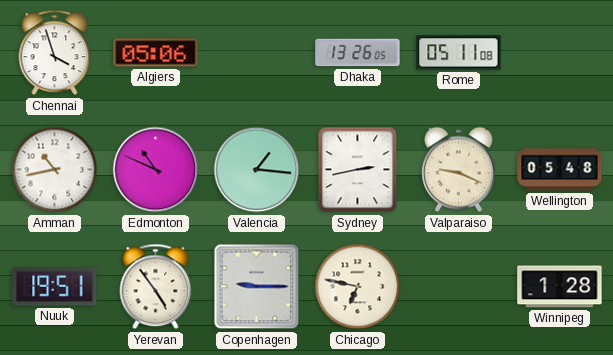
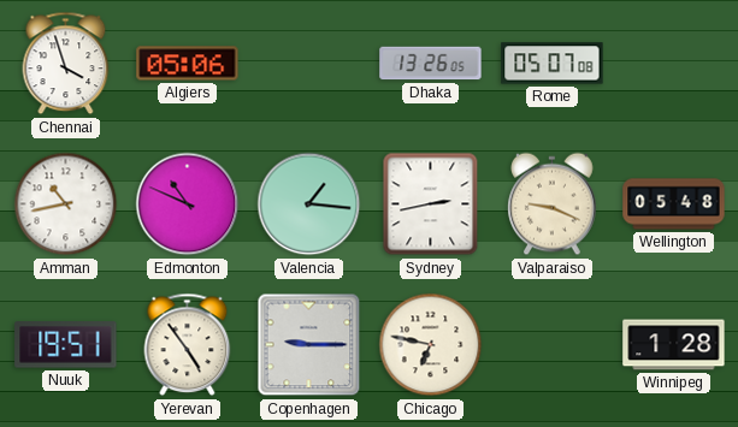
Rome: 05:11 -> 05:07
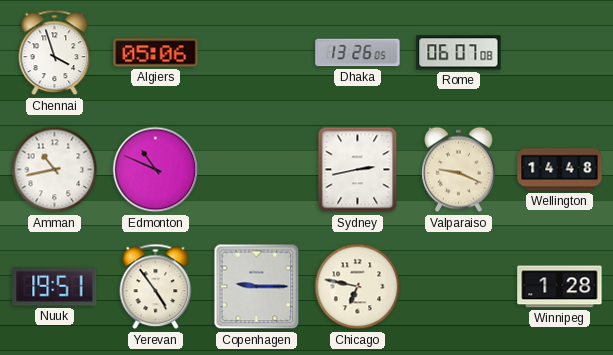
Rome: 05:07 -> 06:07
Valencia: 1:16 -> none
Wellington: 05:48 -> 14:48
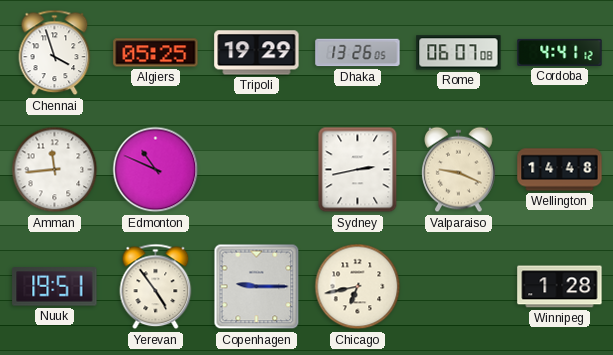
Algiers: 05:06 -> 05:25
Tripoli: none -> 19:29
Cordoba: none -> 4:41
Amman: 10:43 -> 11:44
Chicago: 6:47 -> 6:43
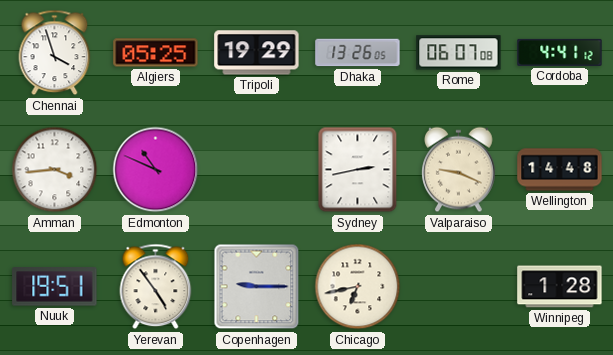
Amman: 11:44 -> 3:44
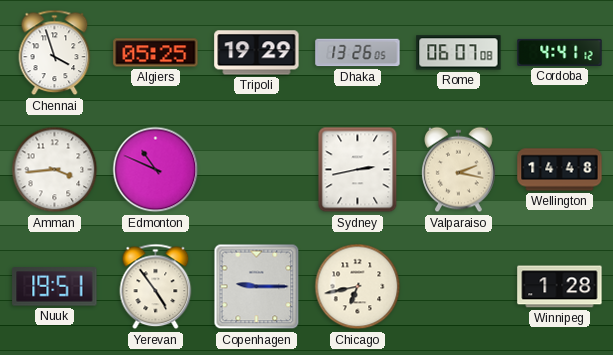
Valparaiso: 9:19 -> 2:17
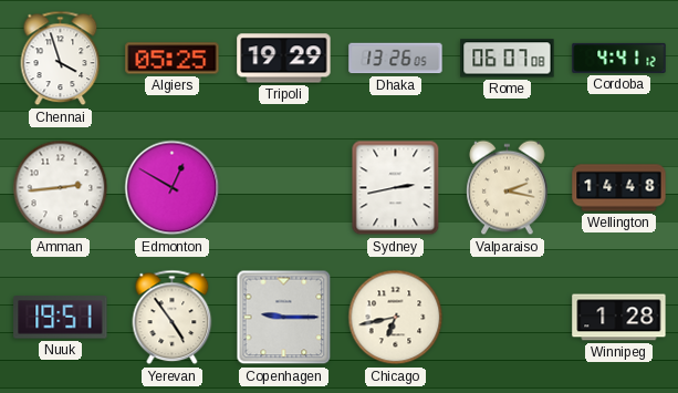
Amman: 3:44 -> 2:44
Edmonton: 10:49 -> 12:50
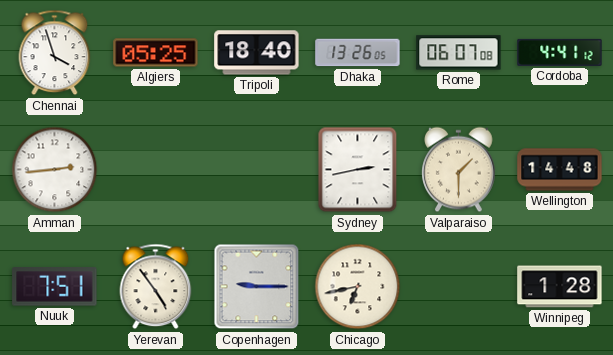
Tripoli: 19:29 -> 18:40
Edmonton: 12:50 -> none
Valparaiso: 2:17 -> 1:30
Nuuk: 19:51 -> 7:51
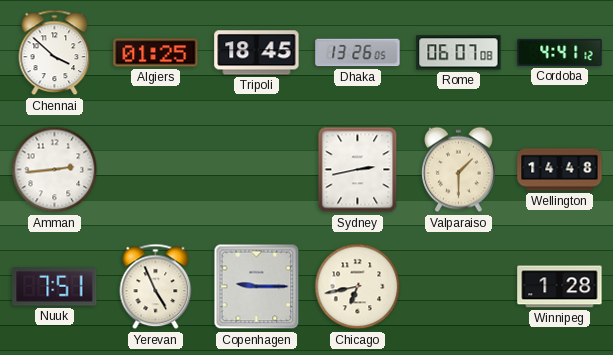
Chennai: 3:57 -> 3:52
Algiers: 05:25 -> 01:25
Tripoli: 18:40 -> 18:45
Yerevan: 4:54 -> 4:56
